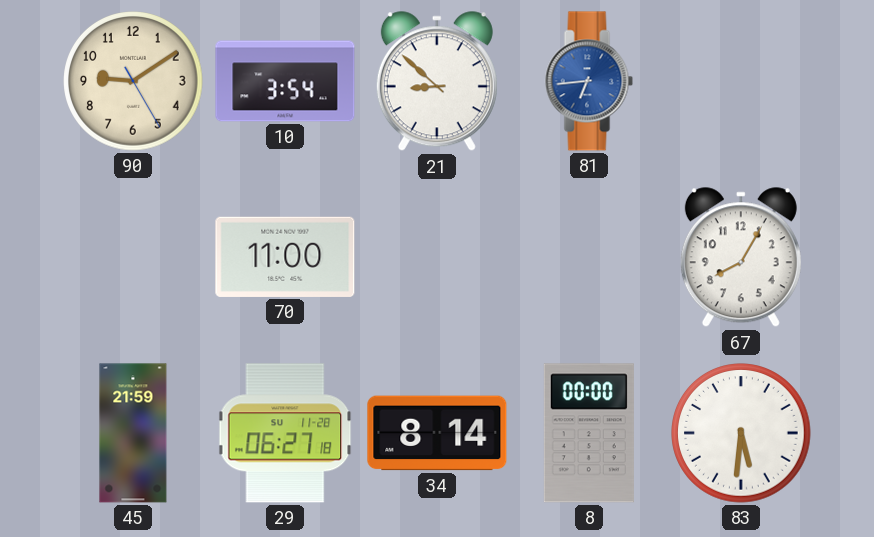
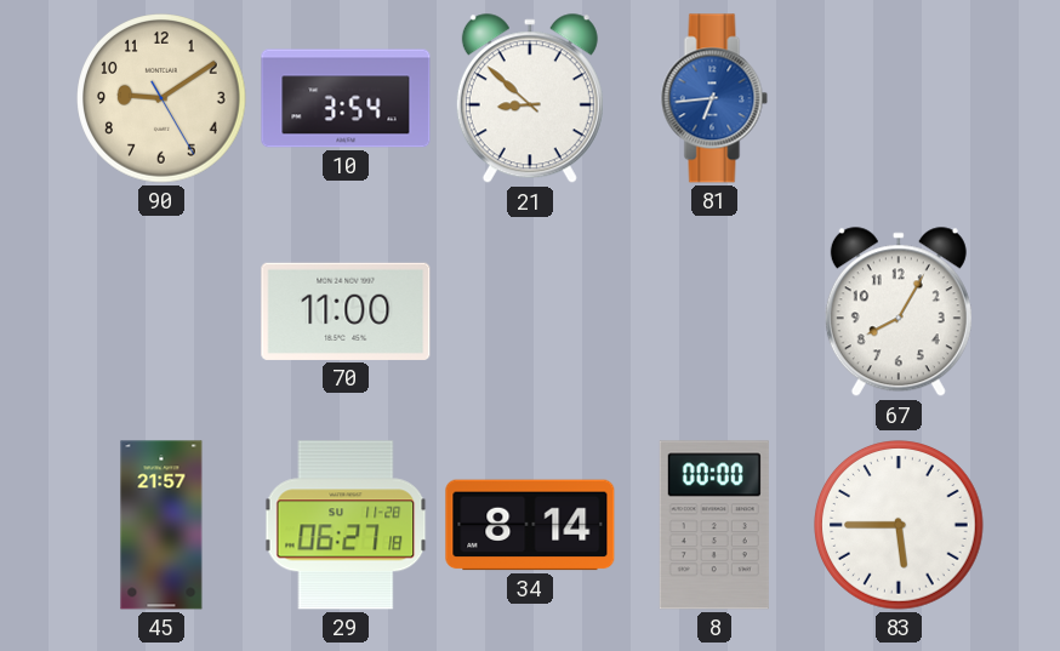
45: 21:59 -> 21:57
83: 5:31 -> 5:45
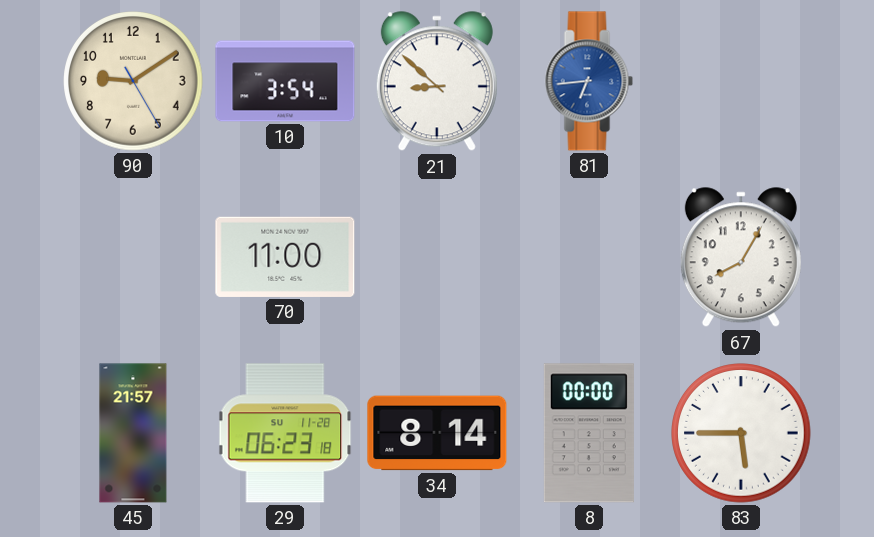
29: 06:27 -> 06:23
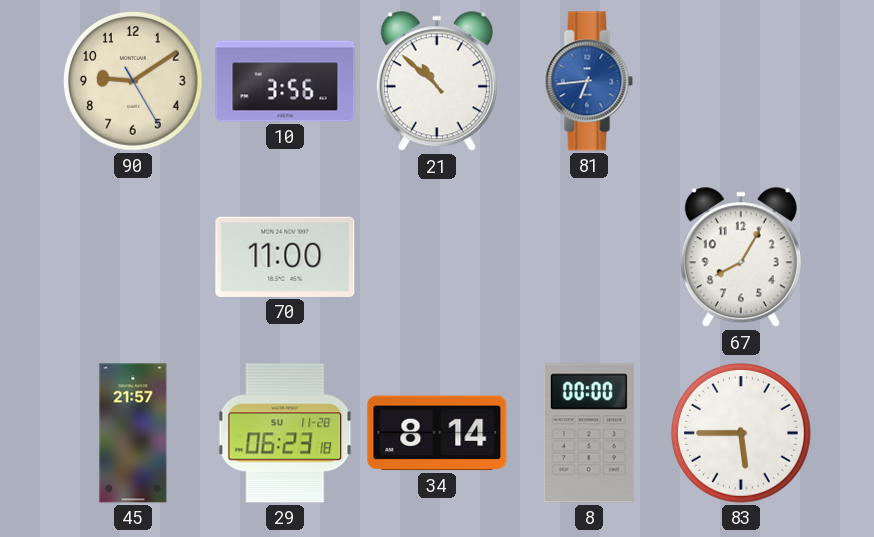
10: 3:54 -> 3:56
21: 8:52 -> 10:52
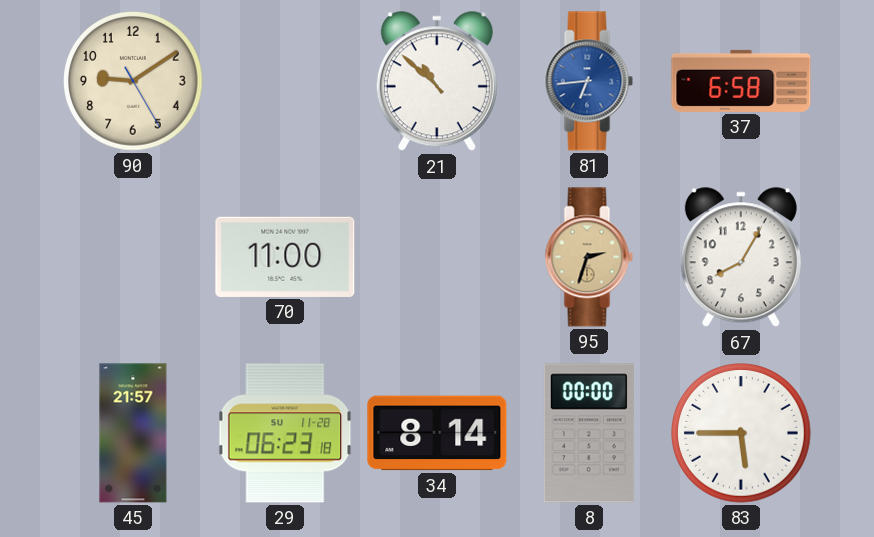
10: 3:56 -> none
37: none -> 6:58
95: none -> 2:33
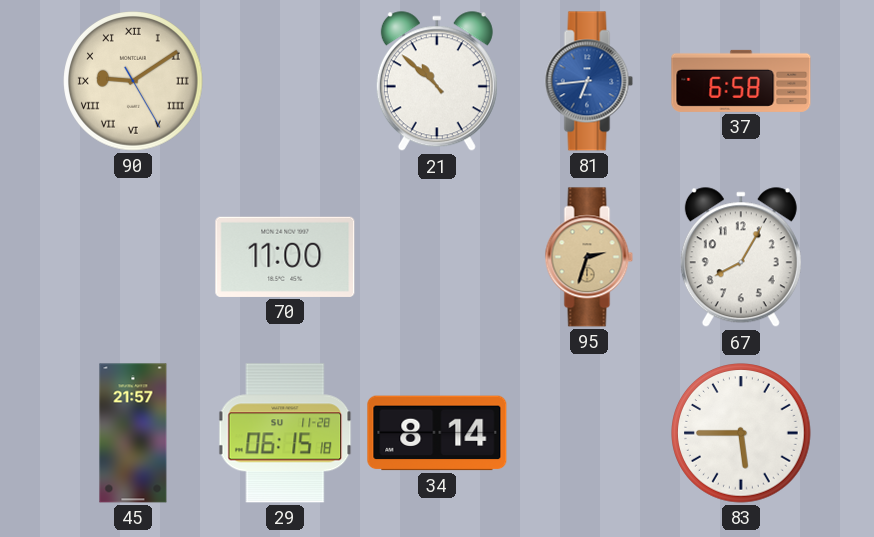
90 numerals: Arabic -> Roman
29: 06:23 -> 06:15
8: 00:00 -> none
